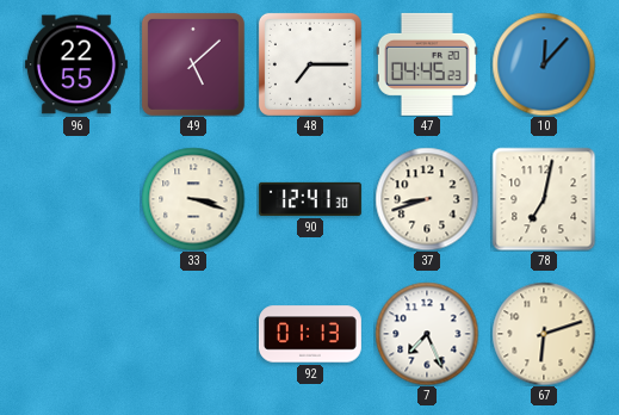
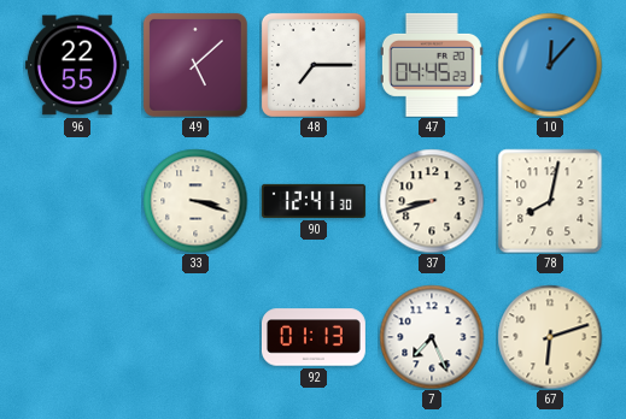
78: 7:02 -> 8:02
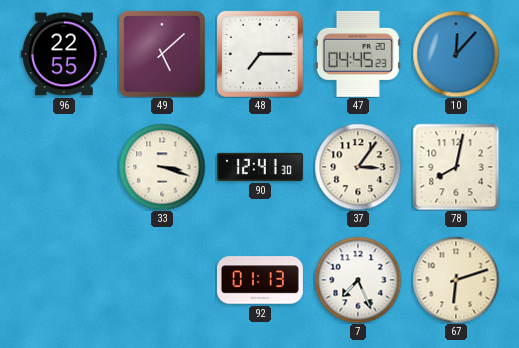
37: 8:42 -> 3:06
